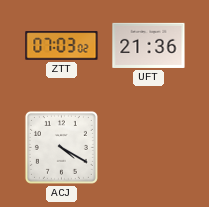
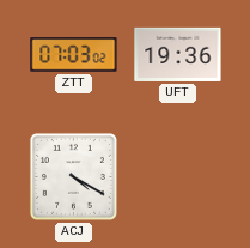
UFT: 21:36 -> 19:36
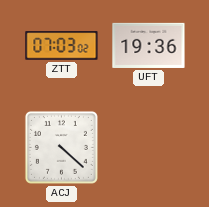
ACJ: 4:20 -> 4:22
